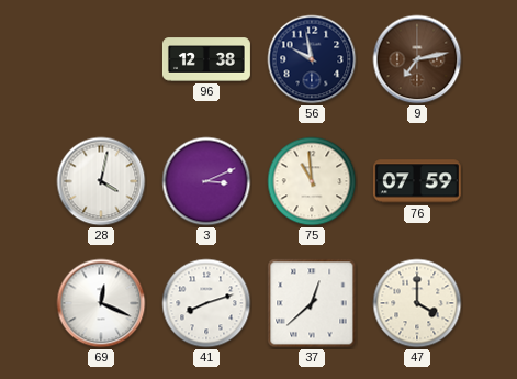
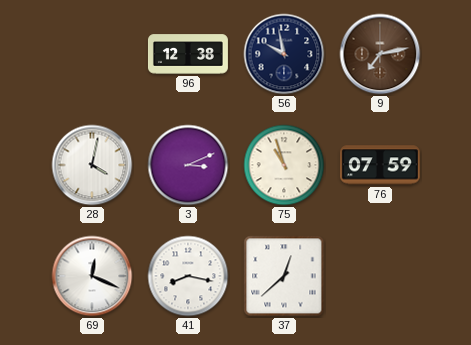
75: 10:59 -> 10:57
41: 8:12 -> 8:17
47: 4:00 -> none
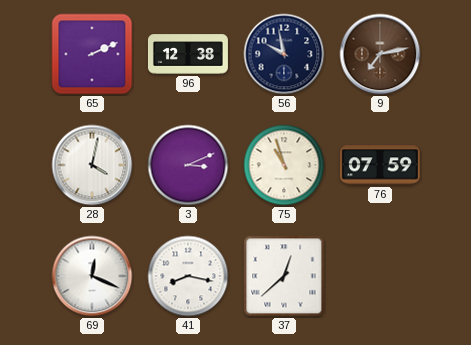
65: none -> 2:11
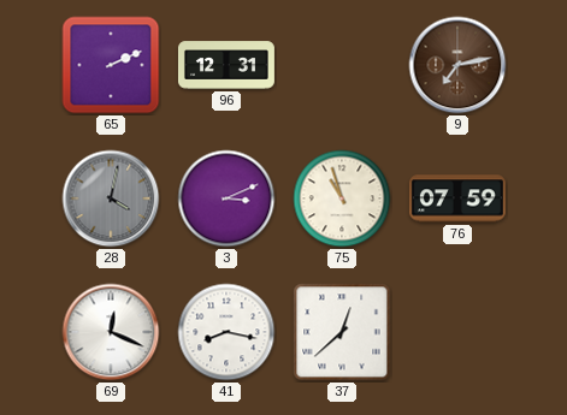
96: 12:38 -> 12:31
56: 9:58 -> none
28 dial: white -> grey
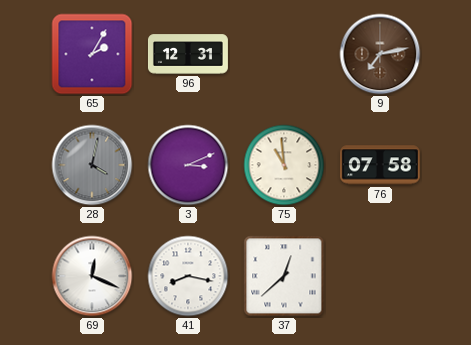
65: 2:11 -> 2:05
75: 10:57 -> 10:59
76: 07:59 -> 07:58
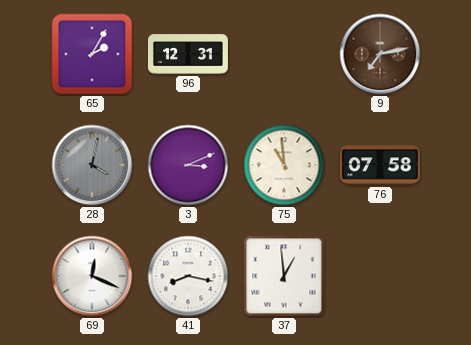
37: 12:38 -> 12:59
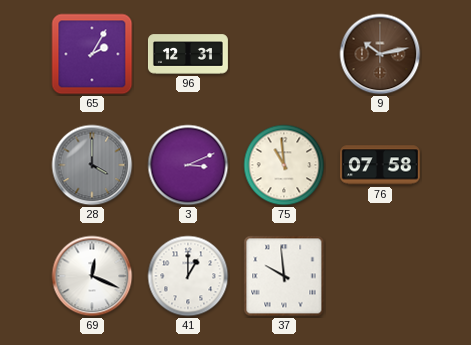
9: 7:13 -> 10:13
28: 4:02 -> 4:00
41: 8:17 -> 1:00
37: 12:59 -> 9:59
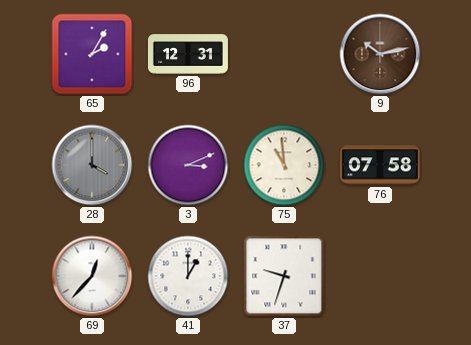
69: 12:19 -> 12:37
37: 9:59 -> 9:33
